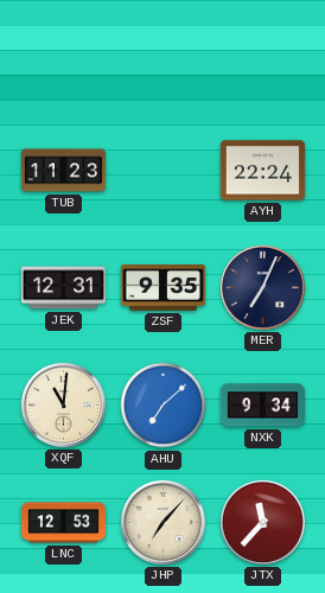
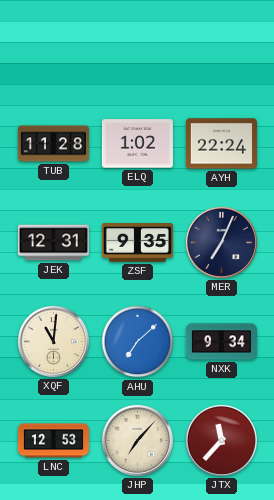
TUB: 11:23 -> 11:28
ELQ: none -> 1:02
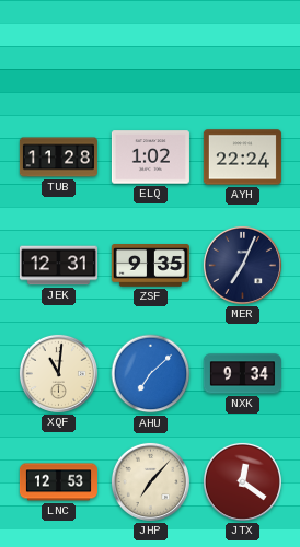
JTX: 11:37 -> 12:21
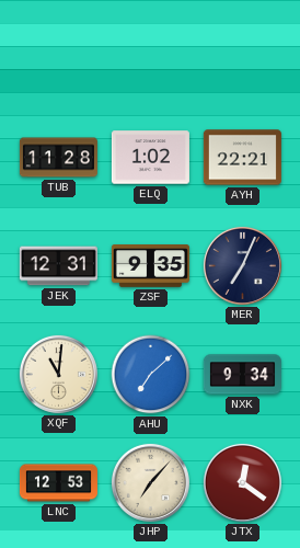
AYH: 22:24 -> 22:21
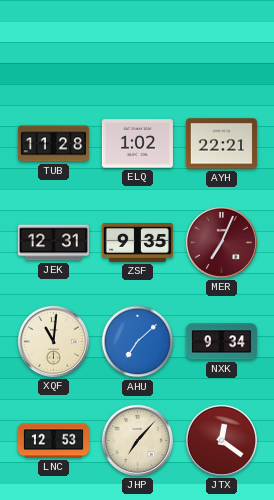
MER dial: navy -> burgundy
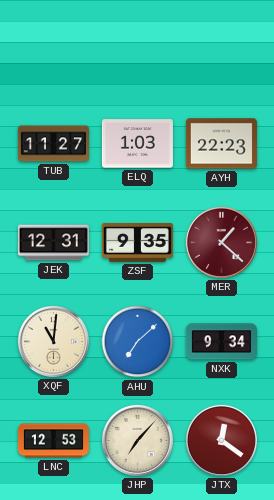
TUB: 11:28 -> 11:27
ELQ: 1:02 -> 1:03
AYH: 22:21 -> 22:23
MER: 7:04 -> 1:22
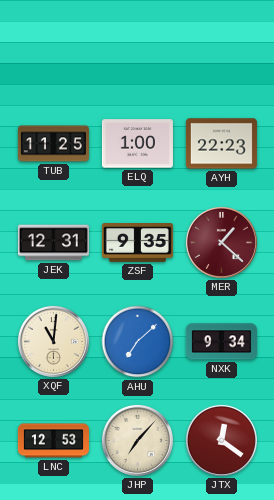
TUB: 11:27 -> 11:25
ELQ: 1:03 -> 1:00
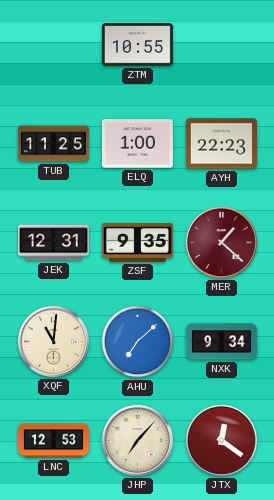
ZTM: none -> 10:55
